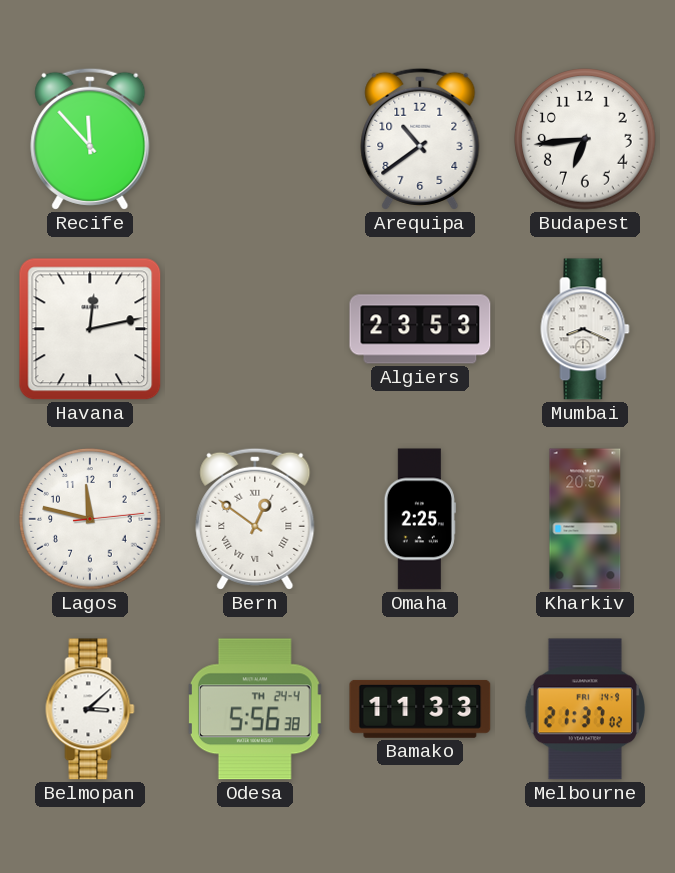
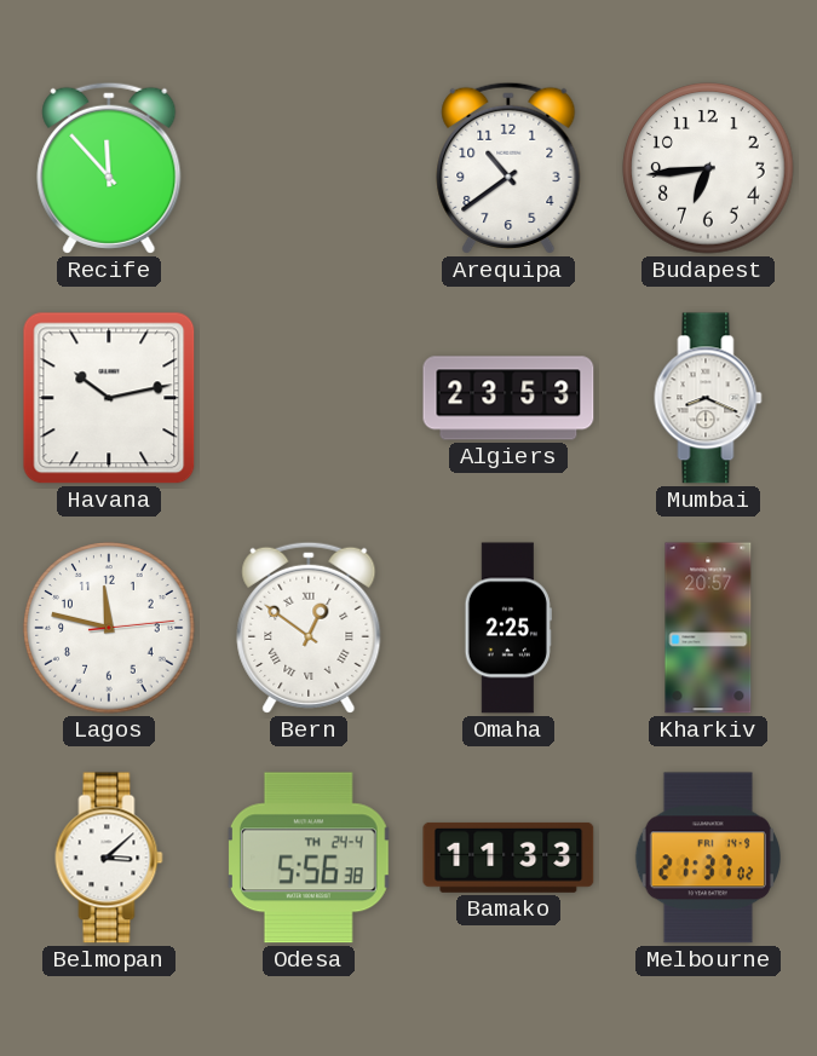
Havana: 12:13 -> 10:13
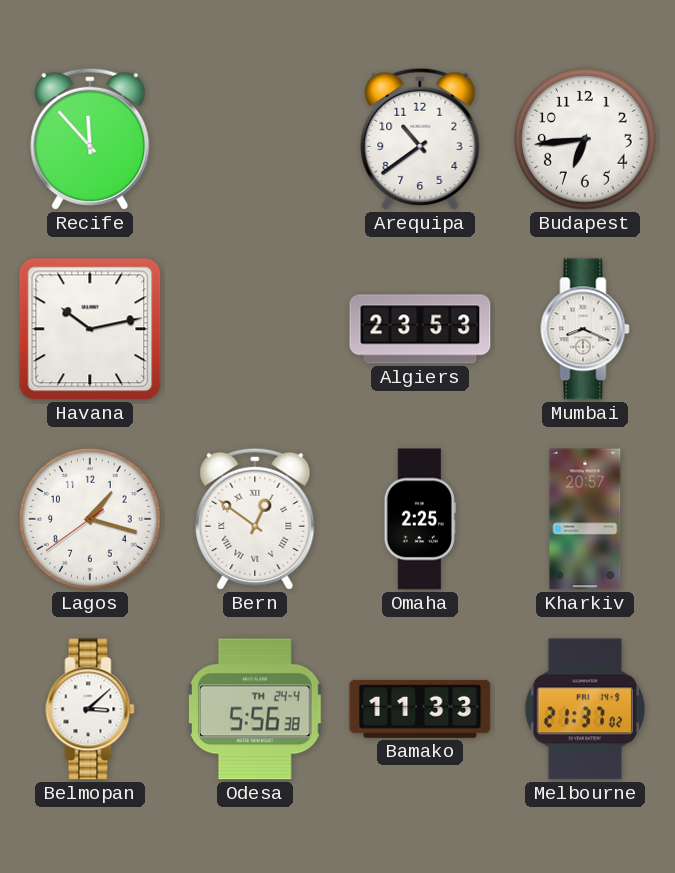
Lagos: 11:47 -> 1:17
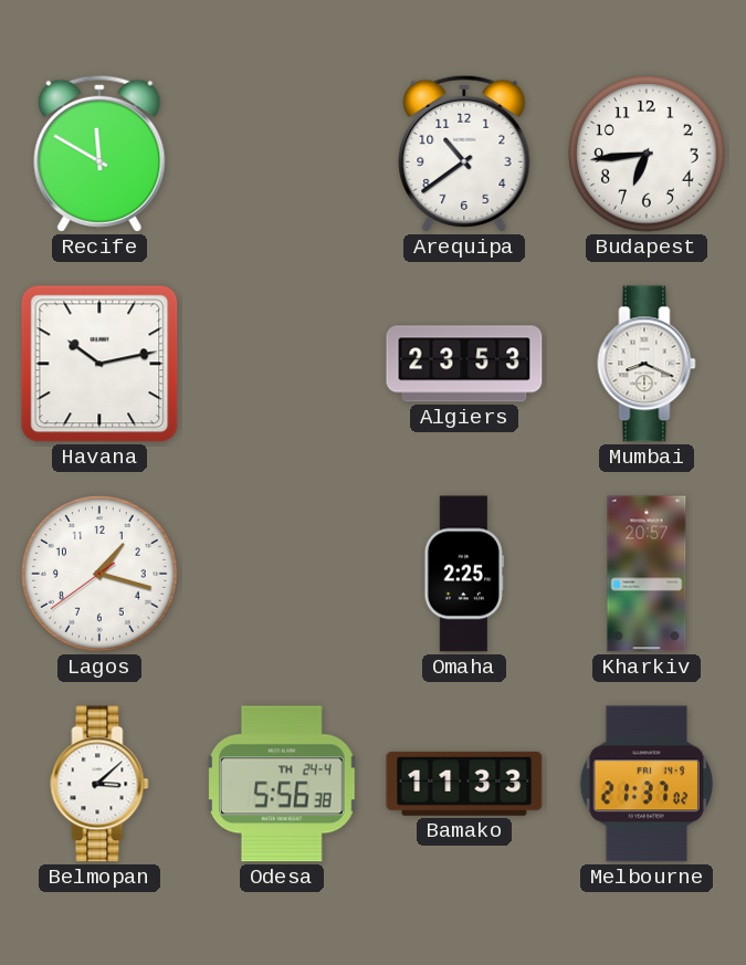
Recife: 11:53 -> 11:50
Bern: 12:51 -> none
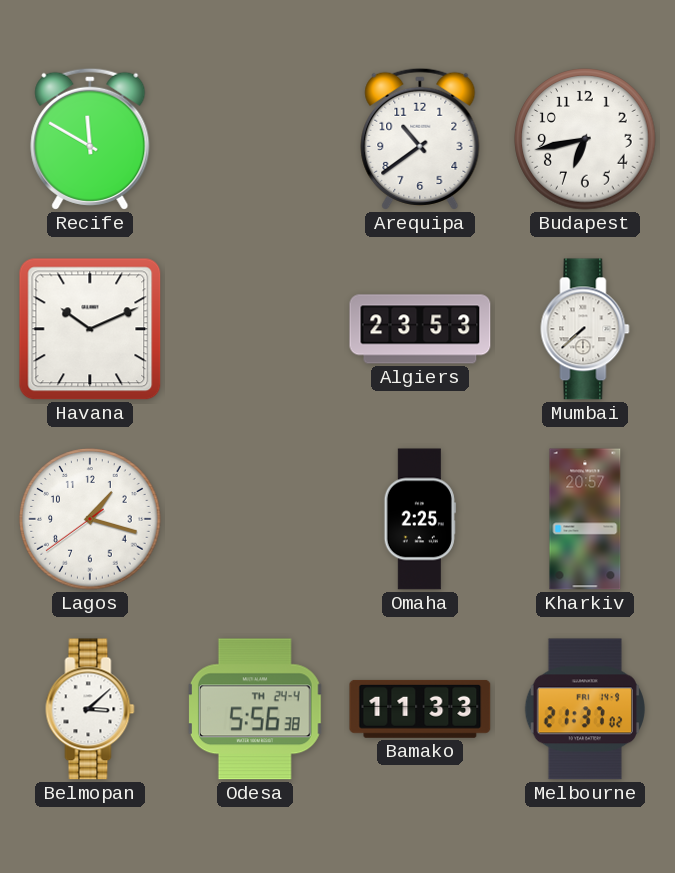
Budapest: 6:44 -> 6:43
Havana: 10:13 -> 10:11
Mumbai: 8:19 -> 7:38
